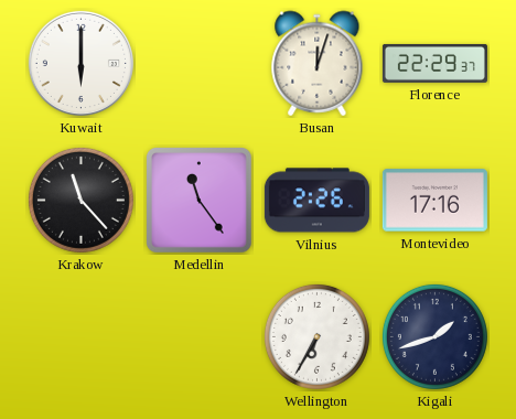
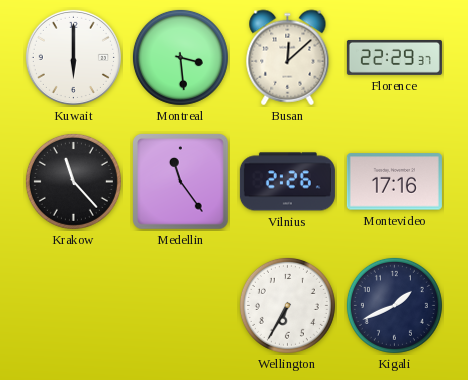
Montreal: none -> 3:29
Busan: 12:03 -> 12:08
Kigali: 1:42 -> 1:41
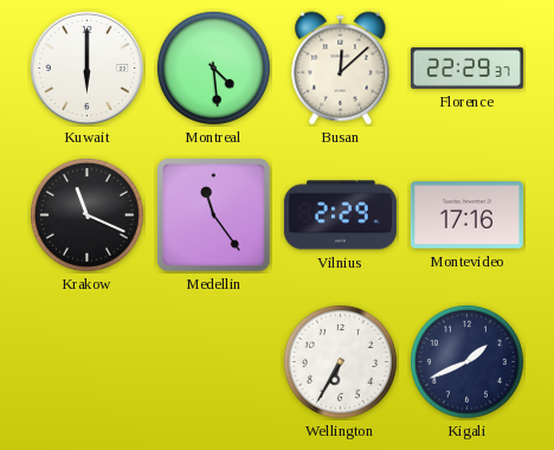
Montreal: 3:29 -> 4:29
Krakow: 11:23 -> 11:19
Vilnius: 2:26 -> 2:29
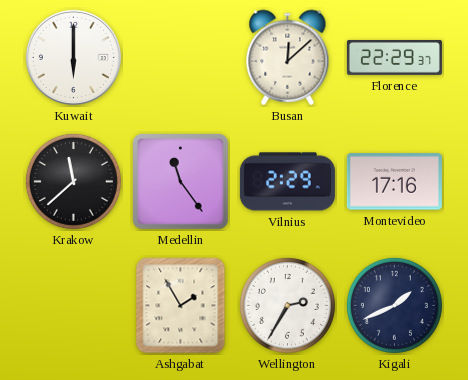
Montreal: 4:29 -> none
Krakow: 11:19 -> 11:38
Ashgabat: none -> 1:55
Wellington: 6:35 -> 2:35
